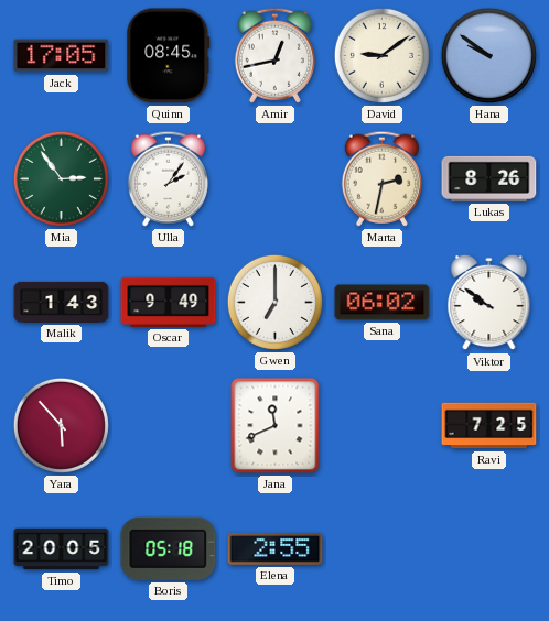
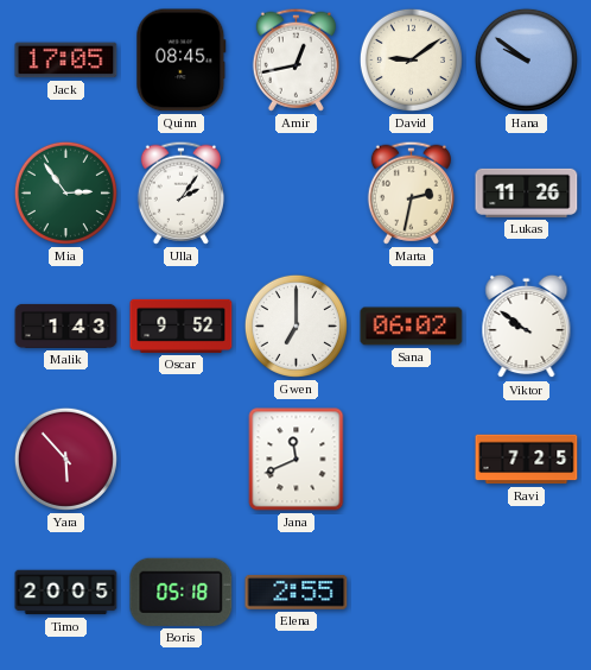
Lukas: 8:26 -> 11:26
Oscar: 9:49 -> 9:52
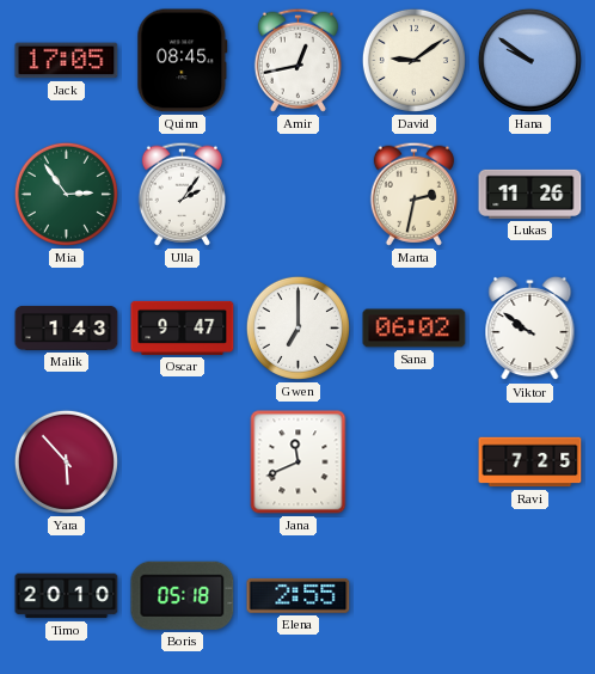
Oscar: 9:52 -> 9:47
Timo: 20:05 -> 20:10
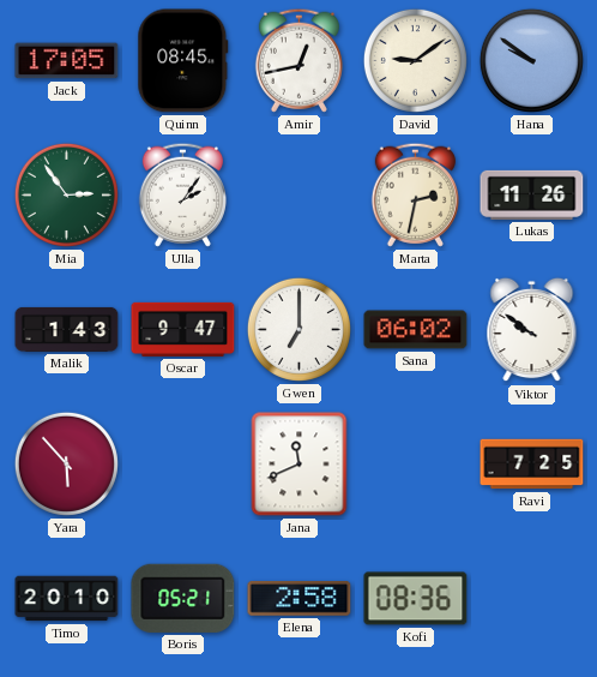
Boris: 05:18 -> 05:21
Elena: 2:55 -> 2:58
Kofi: none -> 08:36
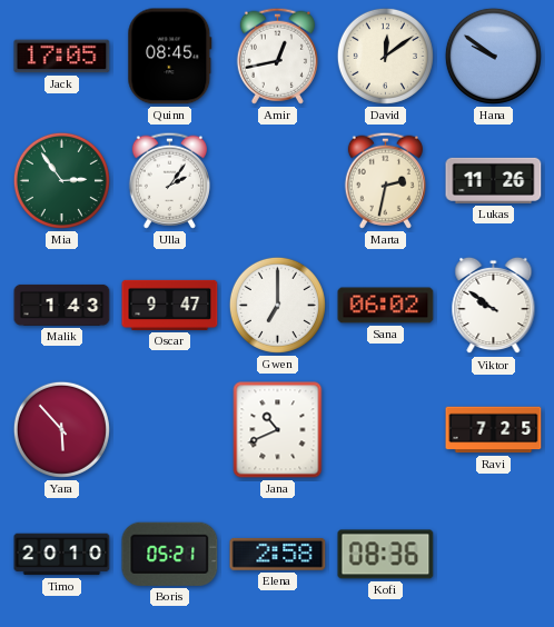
David: 9:09 -> 12:09
Jana: 11:41 -> 10:41
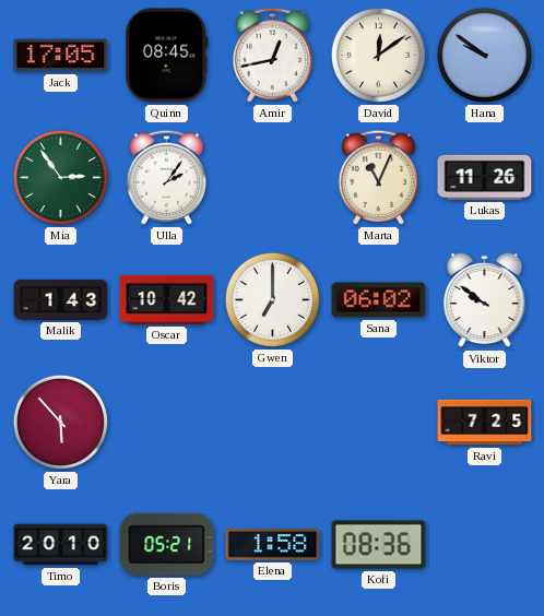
Marta: 2:32 -> 11:04
Oscar: 9:47 -> 10:42
Jana: 10:41 -> none
Elena: 2:58 -> 1:58
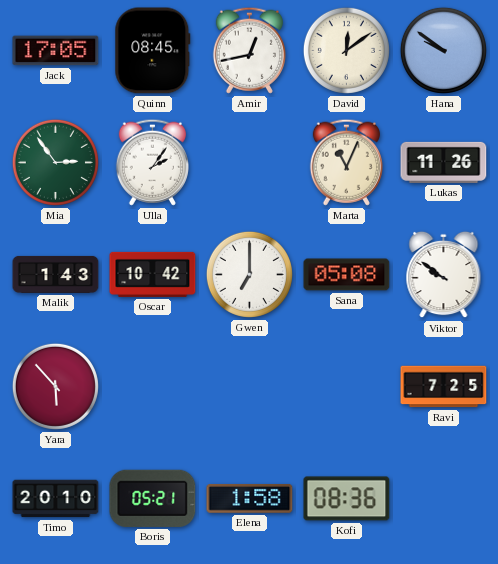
Sana: 06:02 -> 05:08
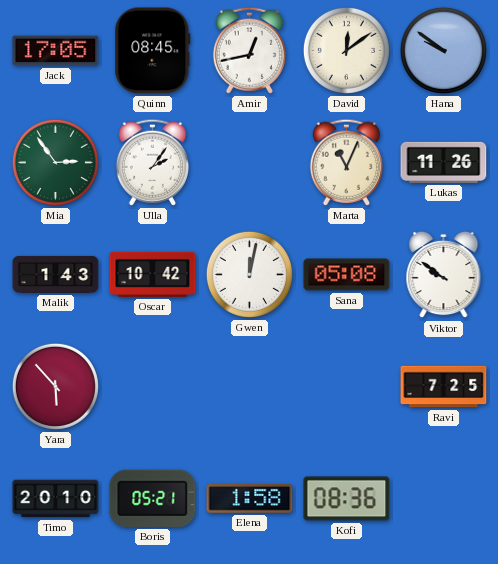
Gwen: 7:00 -> 12:02
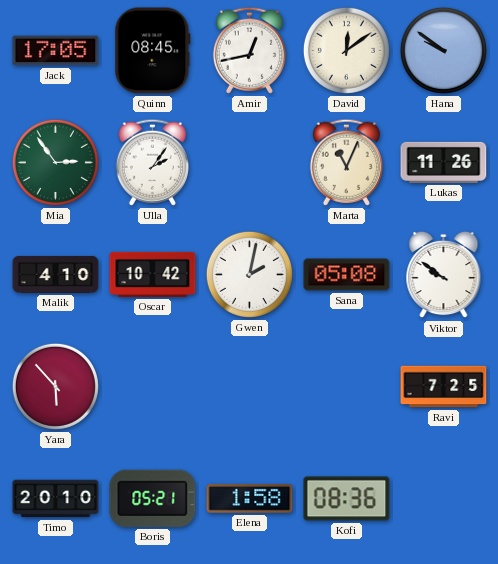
Malik: 1:43 -> 4:10
Gwen: 12:02 -> 2:02
